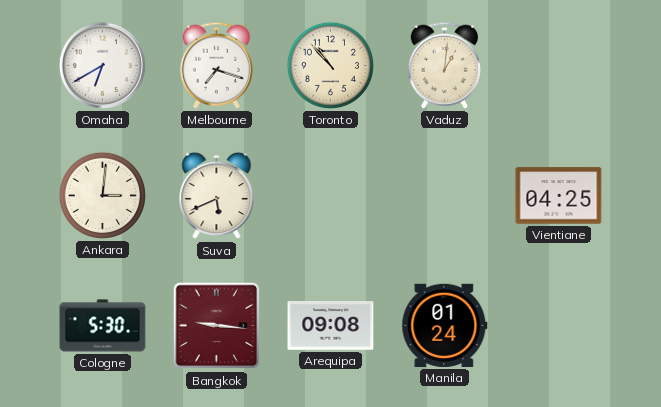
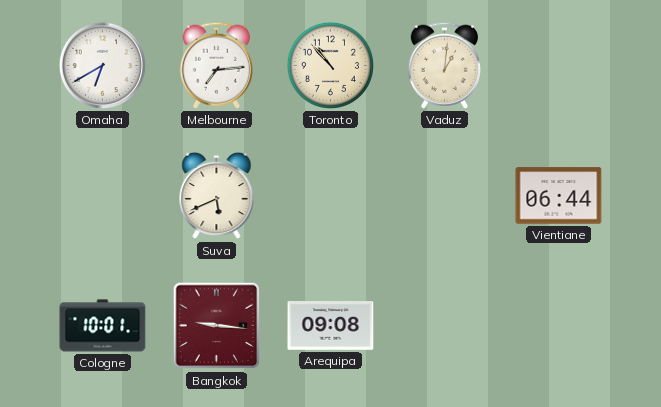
Melbourne: 7:18 -> 7:14
Ankara: 3:01 -> none
Vientiane: 04:25 -> 06:44
Cologne: 5:30 -> 10:01
Manila: 01:24 -> none
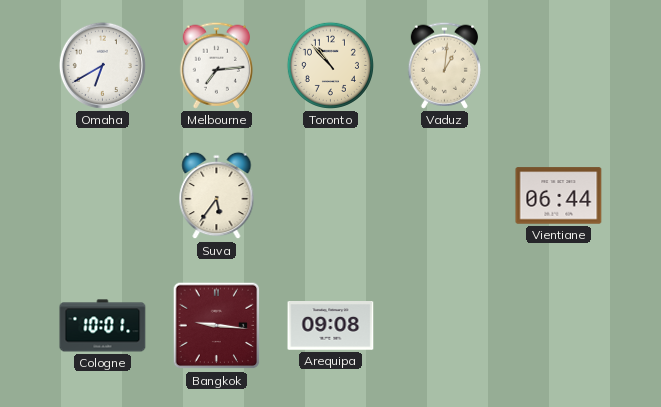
Suva: 5:41 -> 5:36
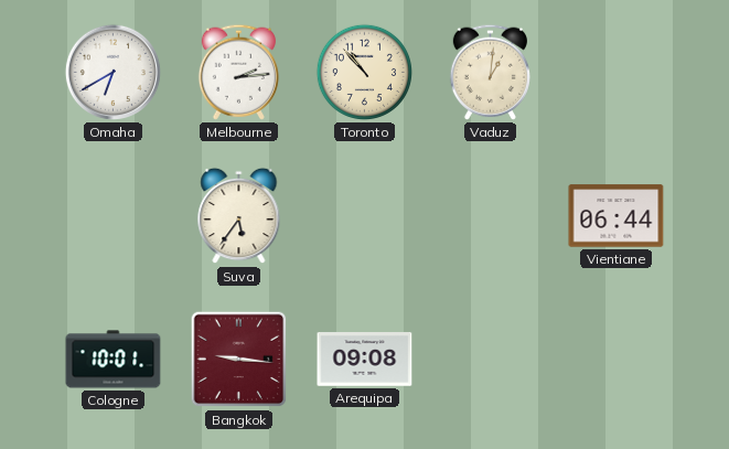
Melbourne: 7:14 -> 2:14
